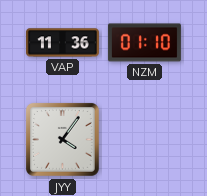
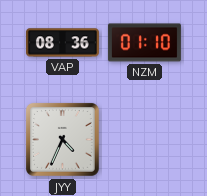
VAP: 11:36 -> 08:36
JYY: 4:06 -> 4:34
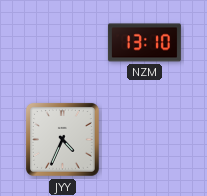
VAP: 08:36 -> none
NZM: 01:10 -> 13:10
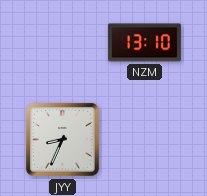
JYY: 4:34 -> 8:34
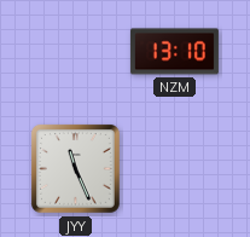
JYY: 8:34 -> 11:26
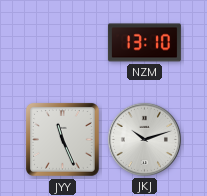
JKJ: none -> 10:12
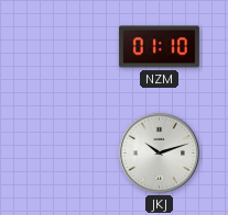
NZM: 13:10 -> 01:10
JYY: 11:26 -> none
